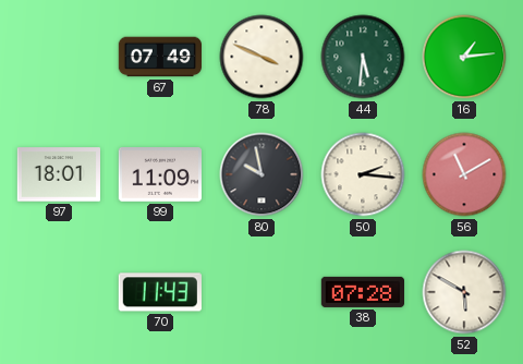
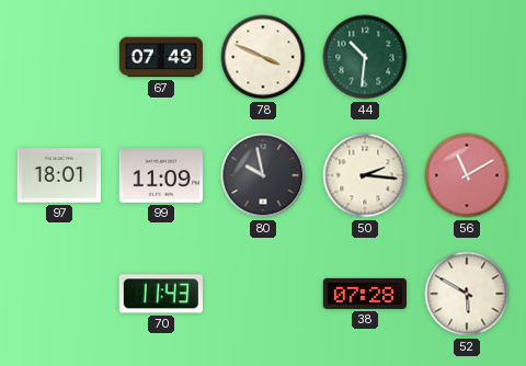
44: 5:31 -> 10:31
16: 1:14 -> none
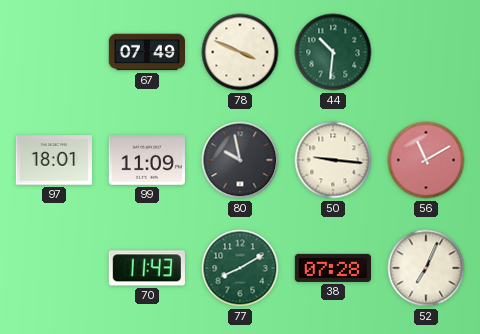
50: 2:16 -> 9:16
77: none -> 8:10
52: 5:50 -> 7:04
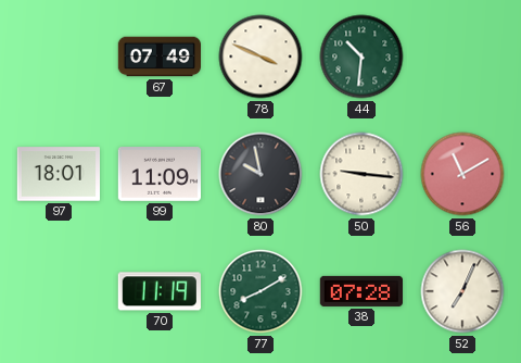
70: 11:43 -> 11:19
